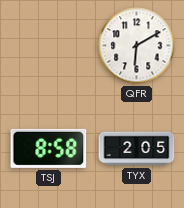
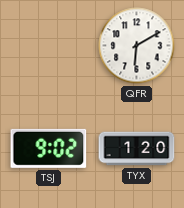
TSJ: 8:58 -> 9:02
TYX: 2:05 -> 1:20
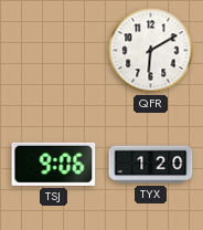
TSJ: 9:02 -> 9:06
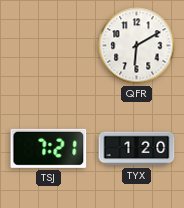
TSJ: 9:06 -> 7:21
